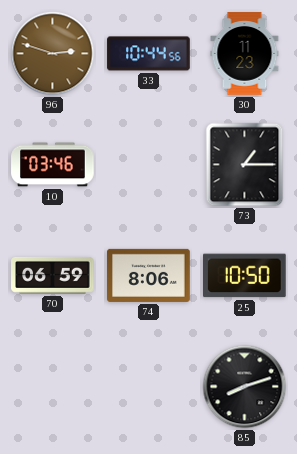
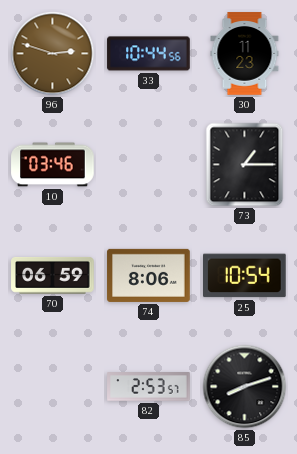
25: 10:50 -> 10:54
82: none -> 2:53
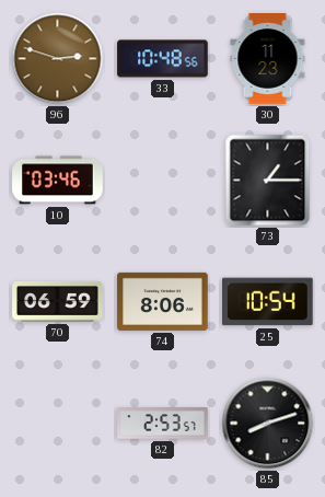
33: 10:44 -> 10:48
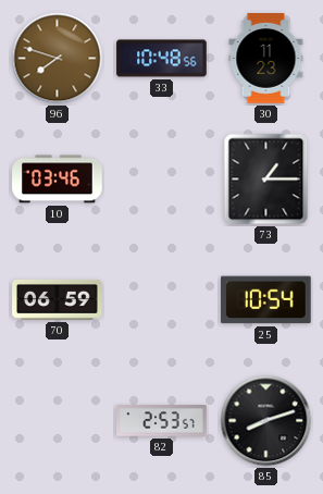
96: 2:48 -> 7:48
74: 8:06 -> none
